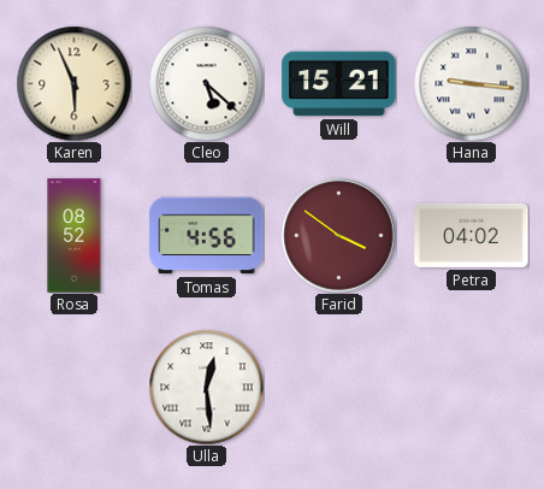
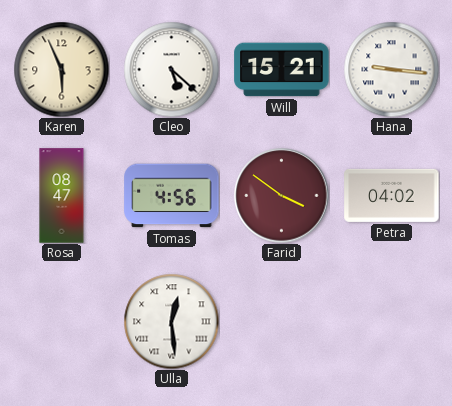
Rosa: 08:52 -> 08:47
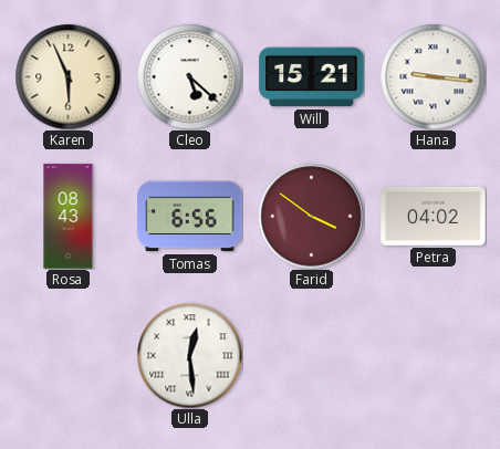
Rosa: 08:47 -> 08:43
Tomas: 4:56 -> 6:56
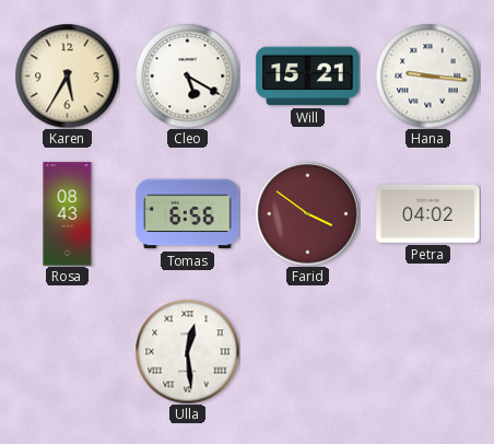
Karen: 5:56 -> 5:35
Cleo: 5:22 -> 5:20
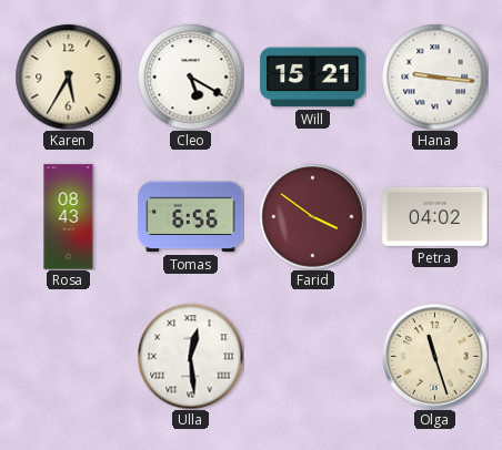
Olga: none -> 11:27
